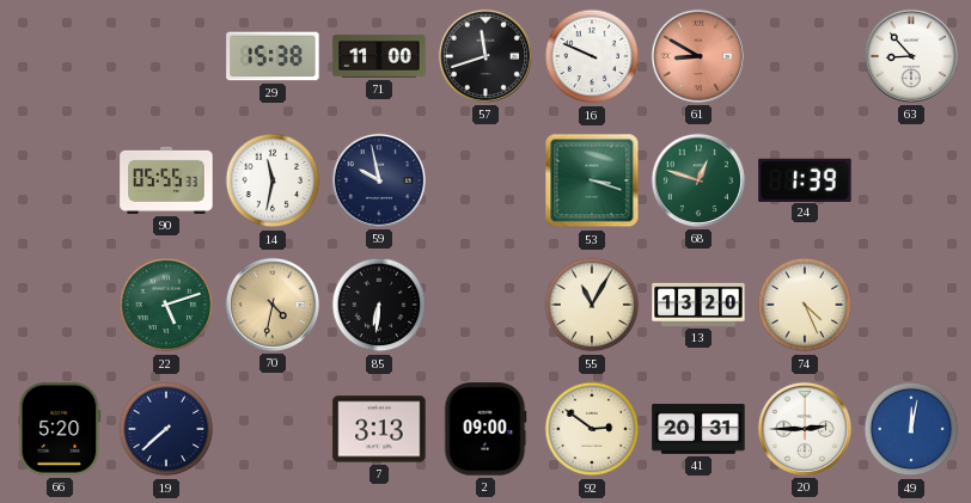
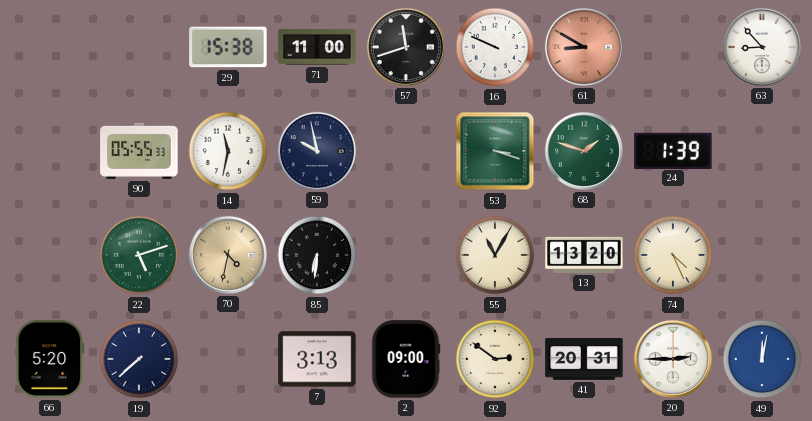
68: 12:48 -> 1:48
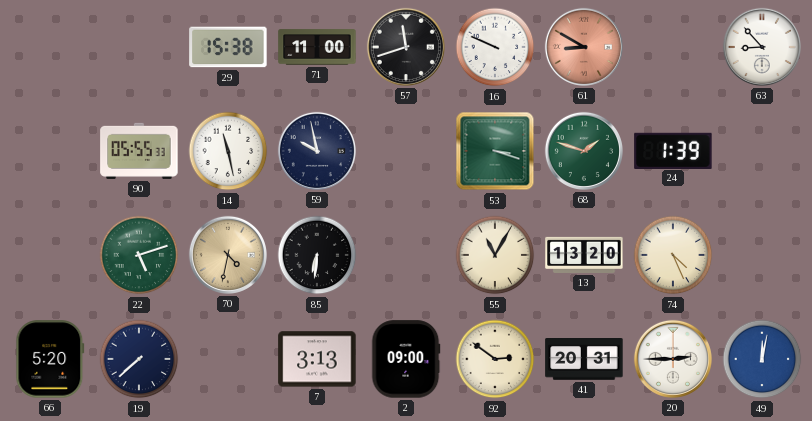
14: 11:32 -> 11:28
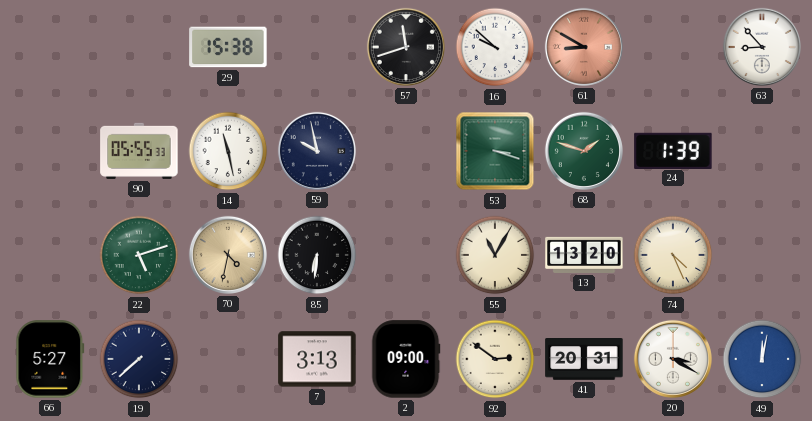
71: 11:00 -> none
16: 9:49 -> 9:52
66: 5:20 -> 5:27
20: 2:45 -> 3:20
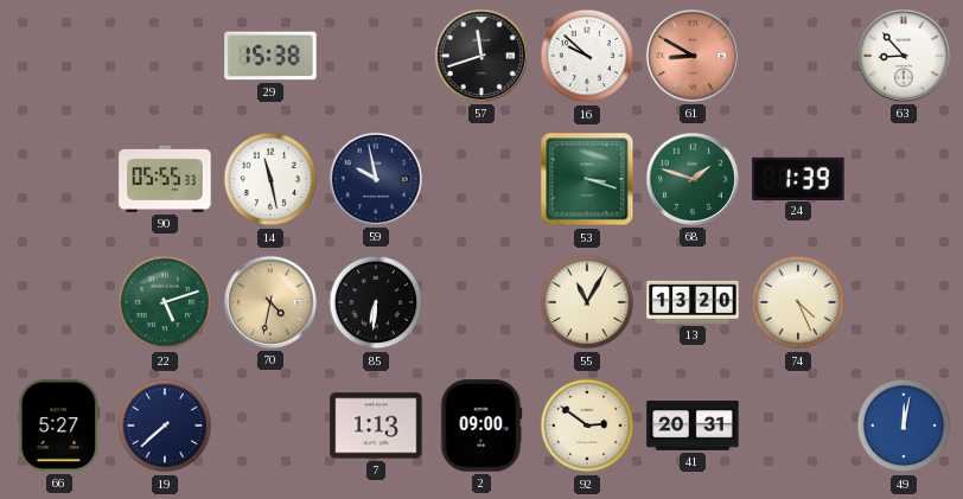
7: 3:13 -> 1:13
20: 3:20 -> none
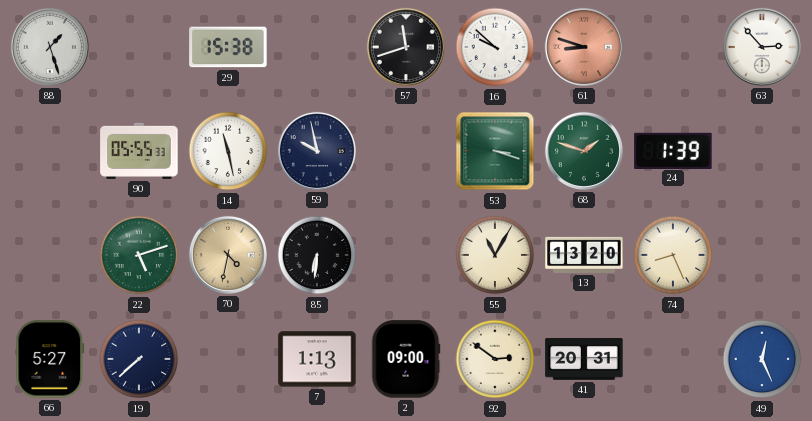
88: none -> 1:27
61: 8:50 -> 8:48
63: 8:53 -> 2:53
74: 4:26 -> 8:26
49: 12:02 -> 12:26
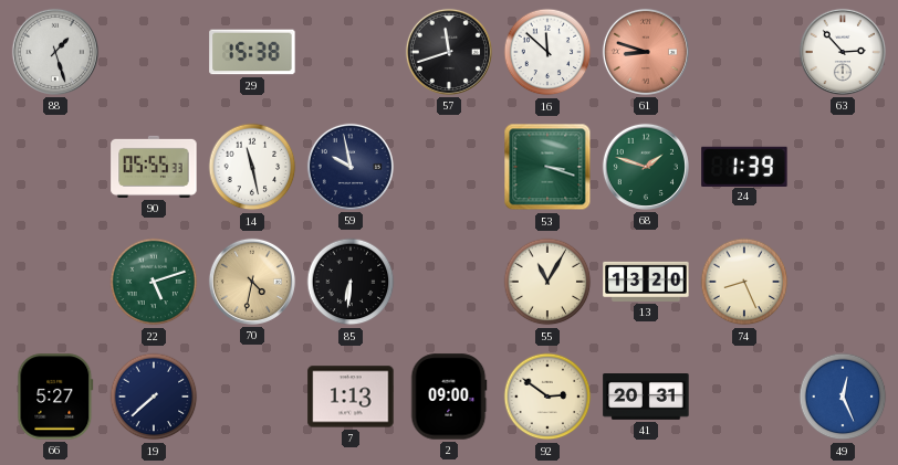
16: 9:52 -> 11:52
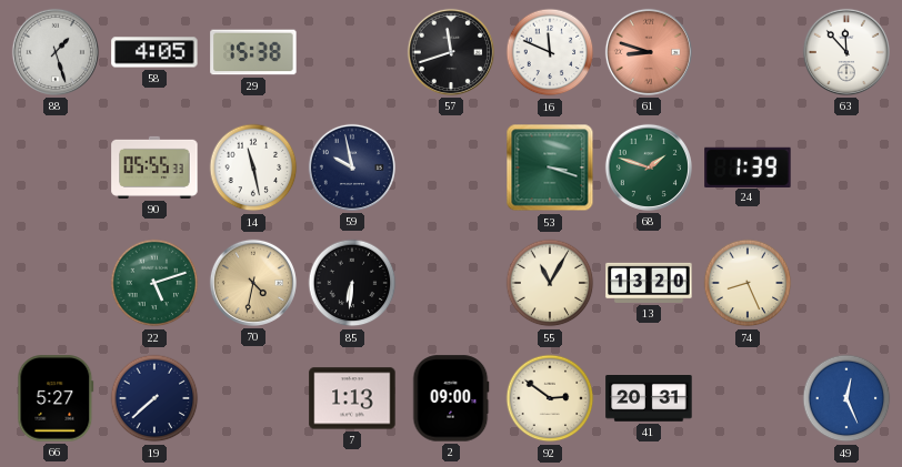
58: none -> 4:05
16: 11:52 -> 11:49
63: 2:53 -> 11:53
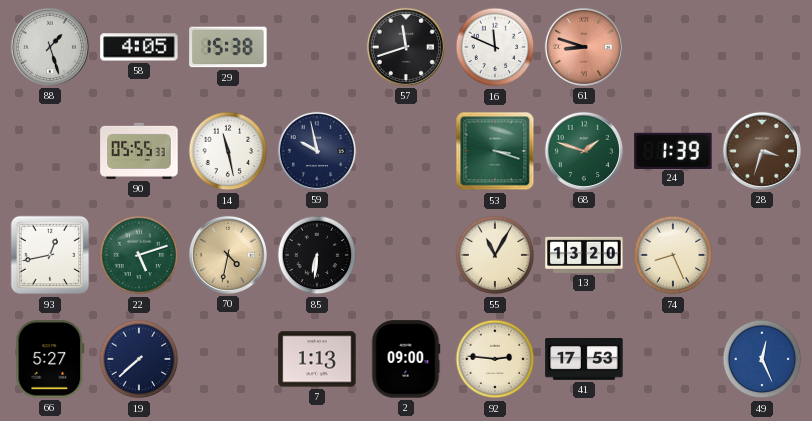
63: 11:53 -> none
28: none -> 3:33
93: none -> 12:43
92: 2:51 -> 2:46
41: 20:31 -> 17:53
